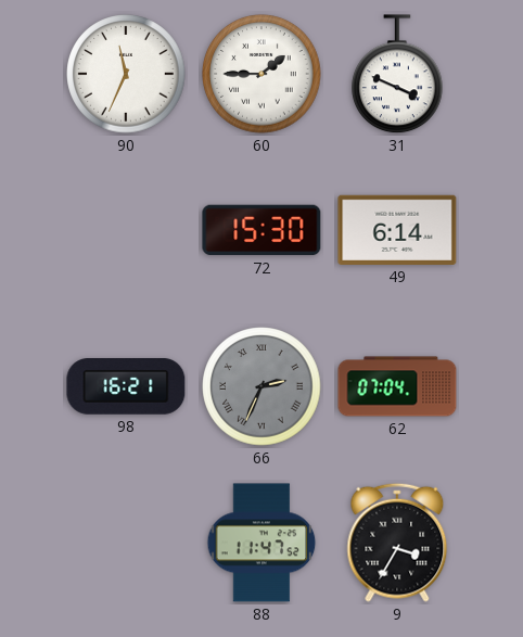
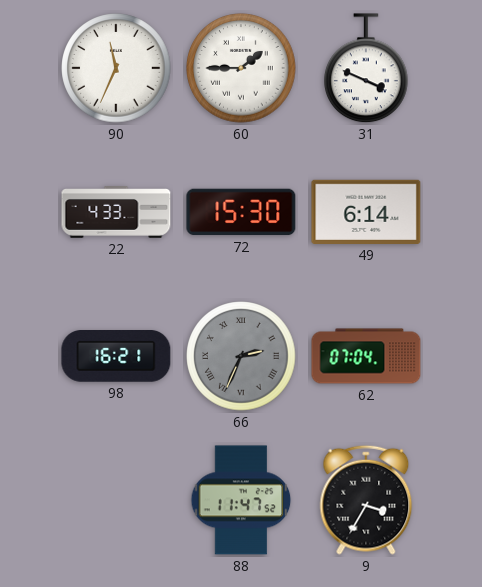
22: none -> 4:33
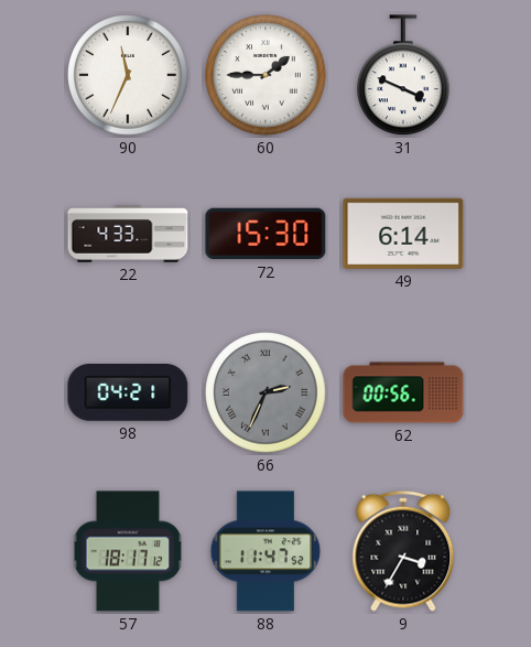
98: 16:21 -> 04:21
62: 07:04 -> 00:56
57: none -> 18:17
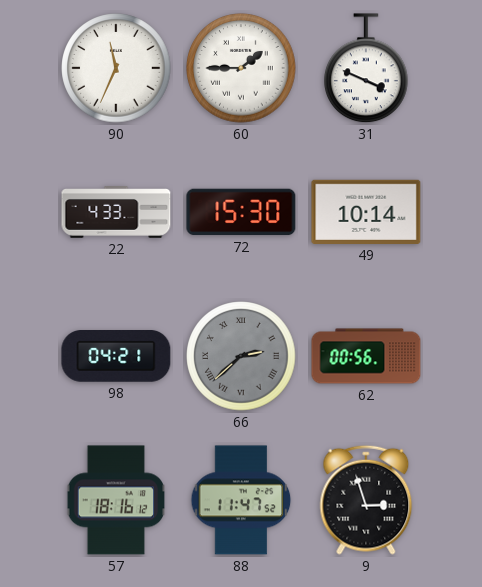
49: 6:14 -> 10:14
66: 2:34 -> 2:38
57: 18:17 -> 18:16
9: 3:35 -> 2:57
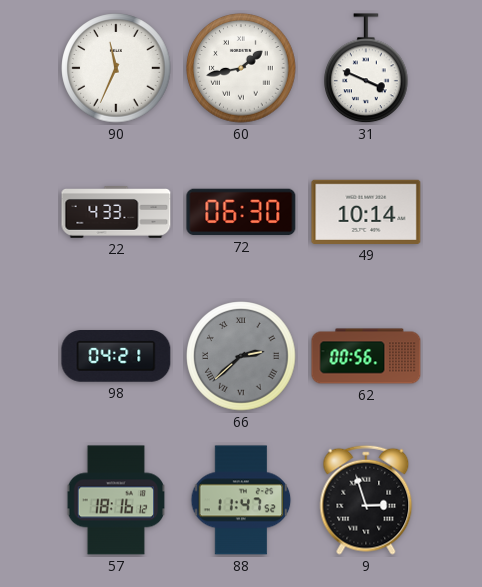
60: 1:45 -> 1:43
72: 15:30 -> 06:30
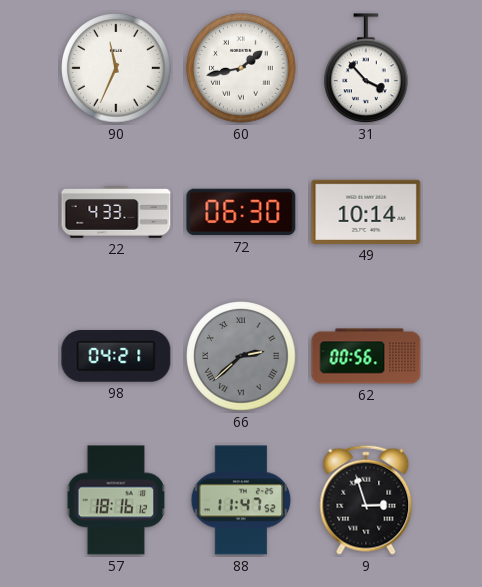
31: 3:49 -> 3:53
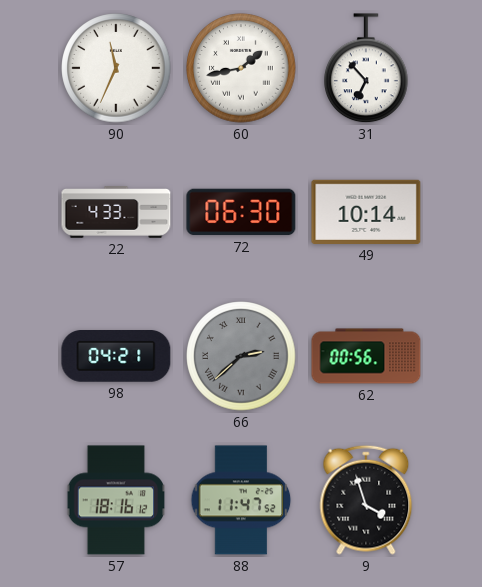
31: 3:53 -> 6:53
9: 2:57 -> 3:57
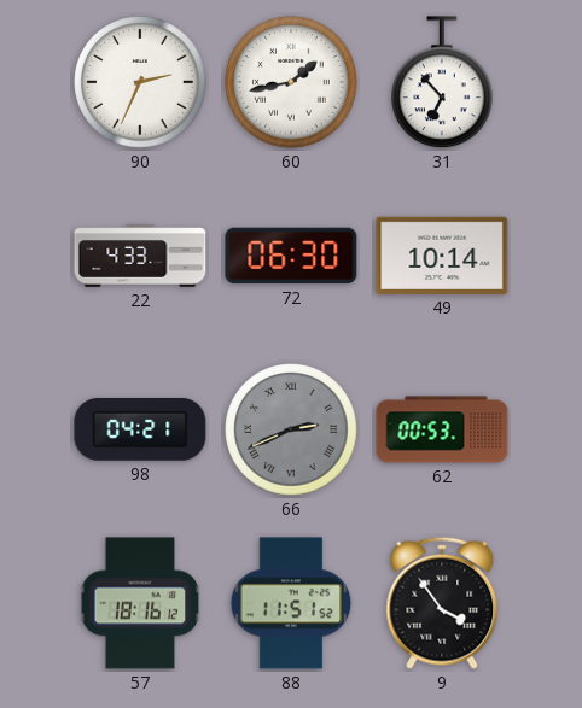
90: 11:34 -> 2:34
66: 2:38 -> 2:41
62: 00:56 -> 00:53
88: 11:47 -> 11:51
9: 3:57 -> 3:54
